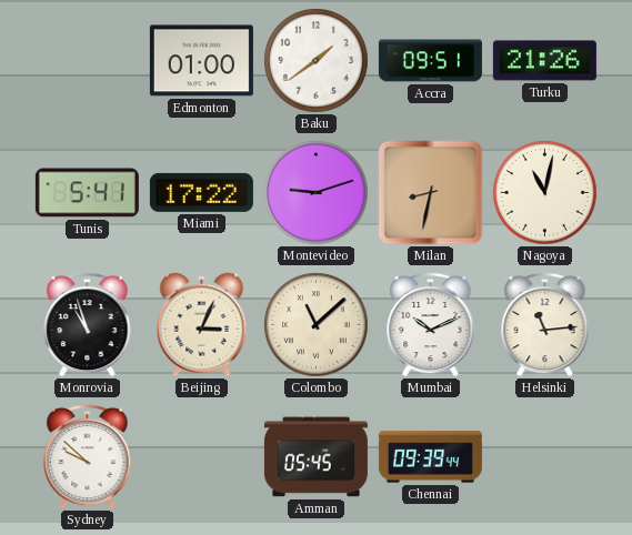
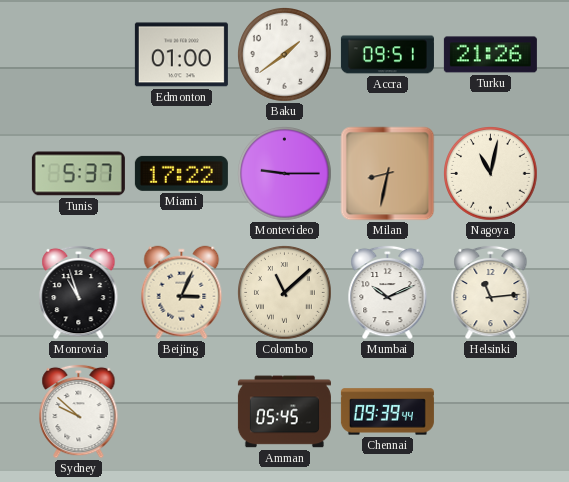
Tunis: 5:41 -> 5:37
Montevideo: 9:12 -> 9:15
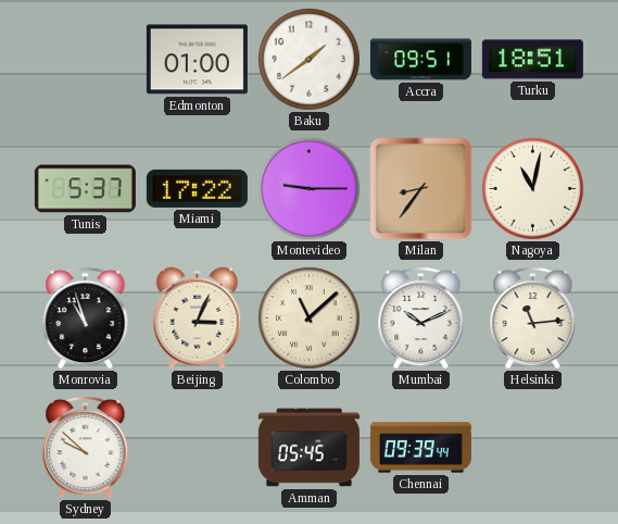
Turku: 21:26 -> 18:51
Milan: 8:32 -> 8:36
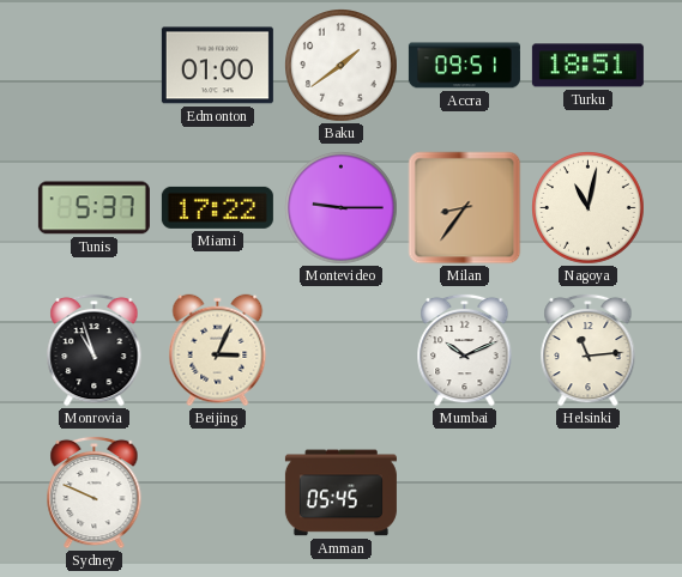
Colombo: 11:08 -> none
Sydney: 9:52 -> 9:49
Chennai: 09:39 -> none
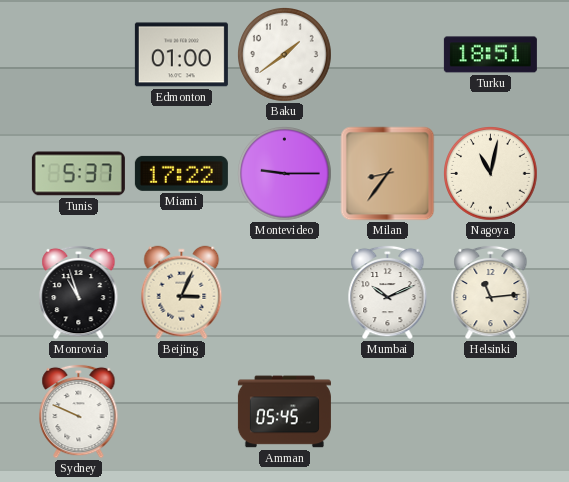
Accra: 09:51 -> none
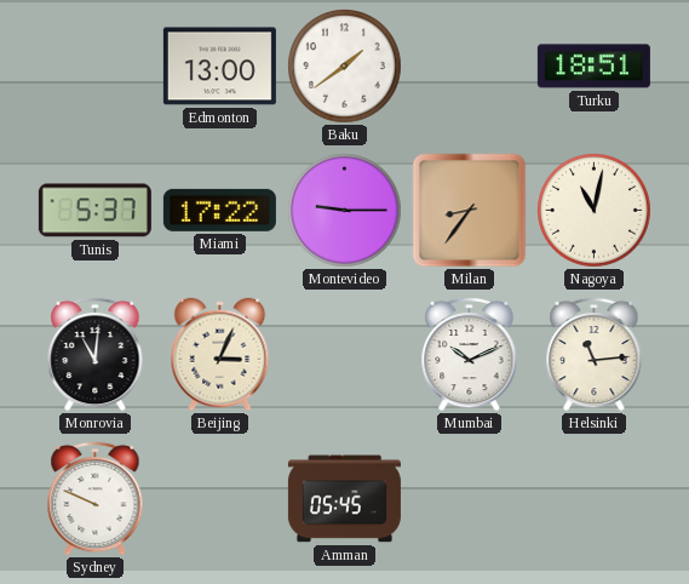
Edmonton: 01:00 -> 13:00
Monrovia: 10:57 -> 11:01
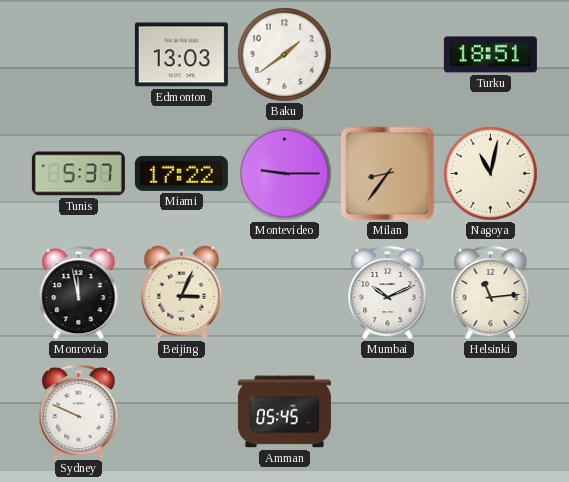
Edmonton: 13:00 -> 13:03
Monrovia: 11:01 -> 11:58
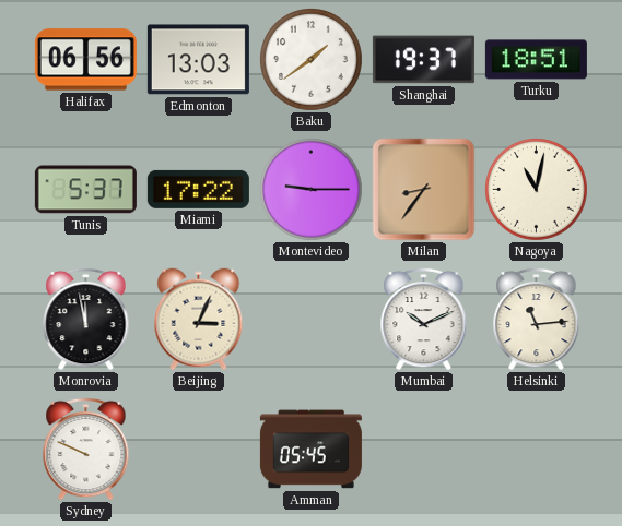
Halifax: none -> 06:56
Shanghai: none -> 19:37
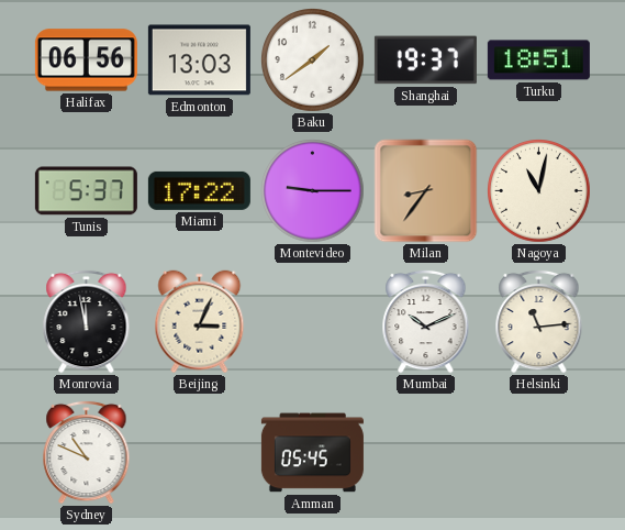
Sydney: 9:49 -> 10:49
